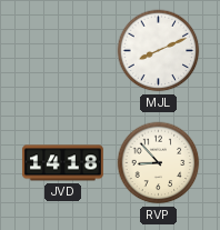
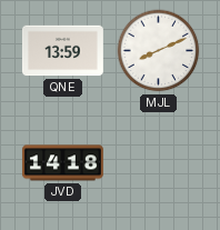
QNE: none -> 13:59
RVP: 8:53 -> none
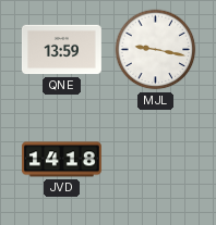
MJL: 8:11 -> 9:17
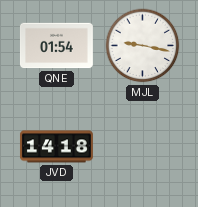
QNE: 13:59 -> 01:54
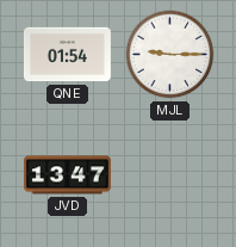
MJL: 9:17 -> 9:15
JVD: 14:18 -> 13:47
